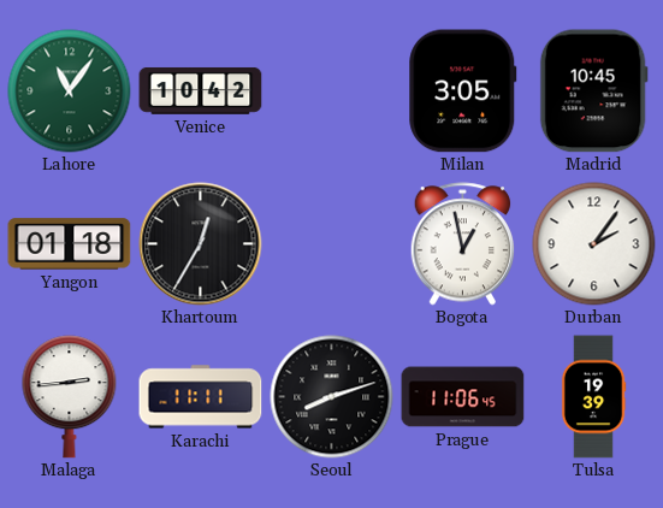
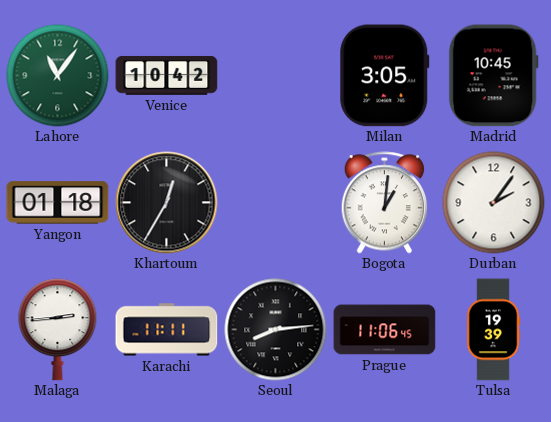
Bogota: 12:58 -> 1:01
Seoul: 8:12 -> 8:14
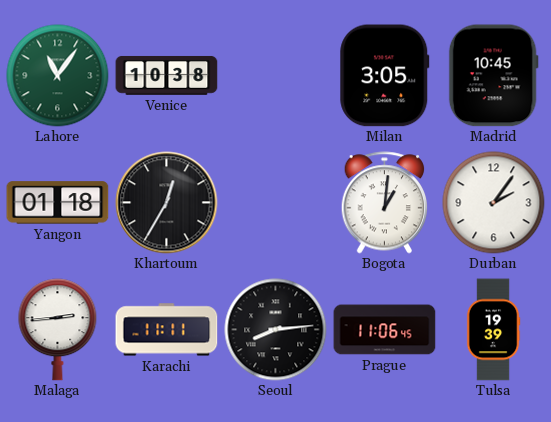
Venice: 10:42 -> 10:38
